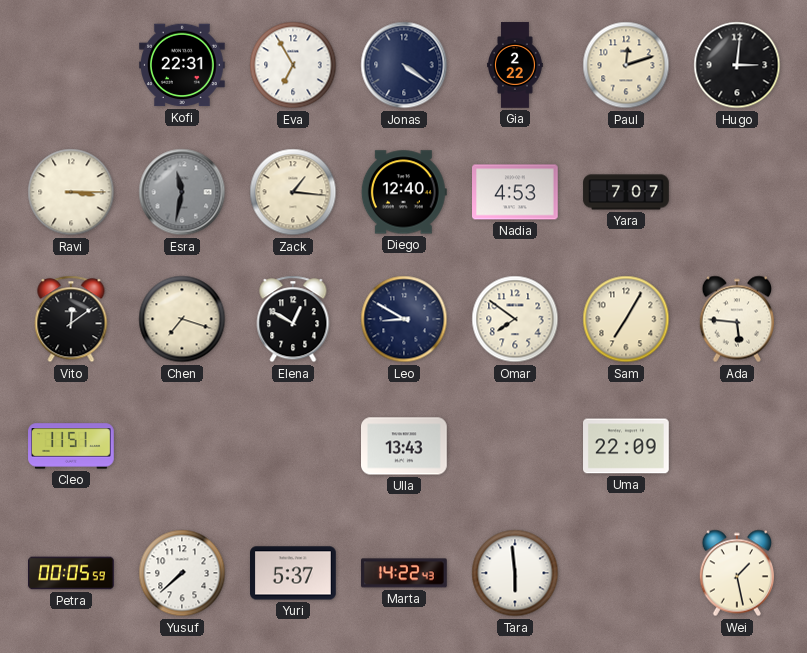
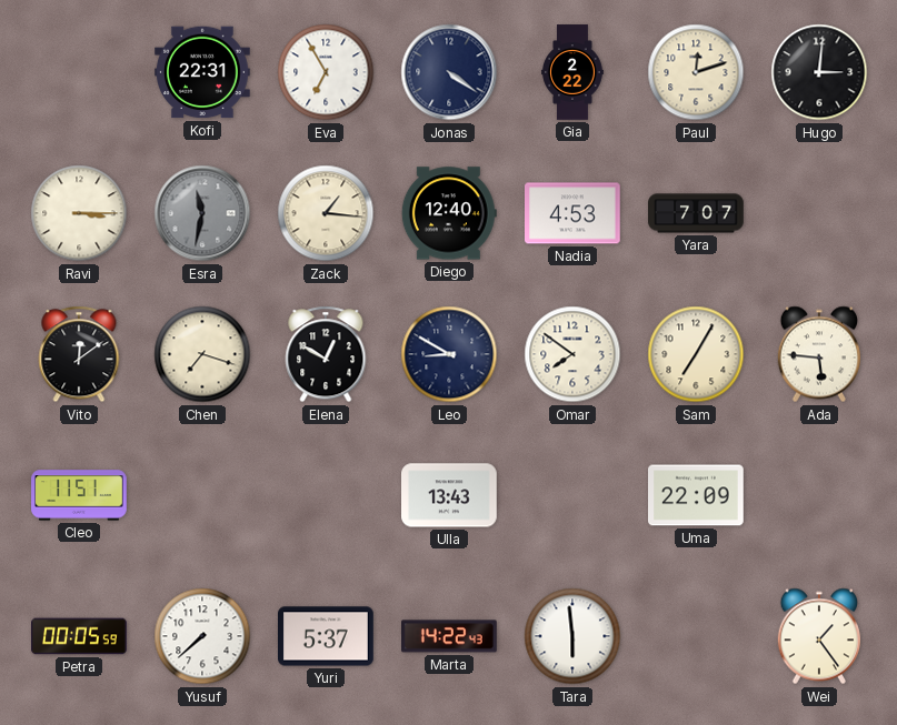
Wei: 1:28 -> 1:24
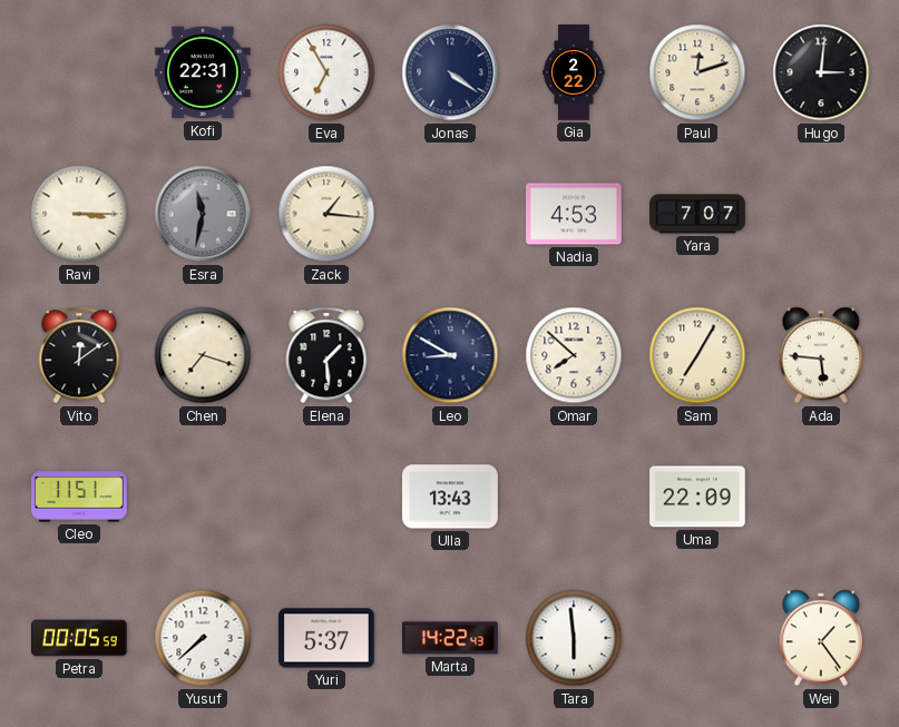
Diego: 12:40 -> none
Elena: 12:50 -> 1:29
Omar: 7:51 -> 7:52
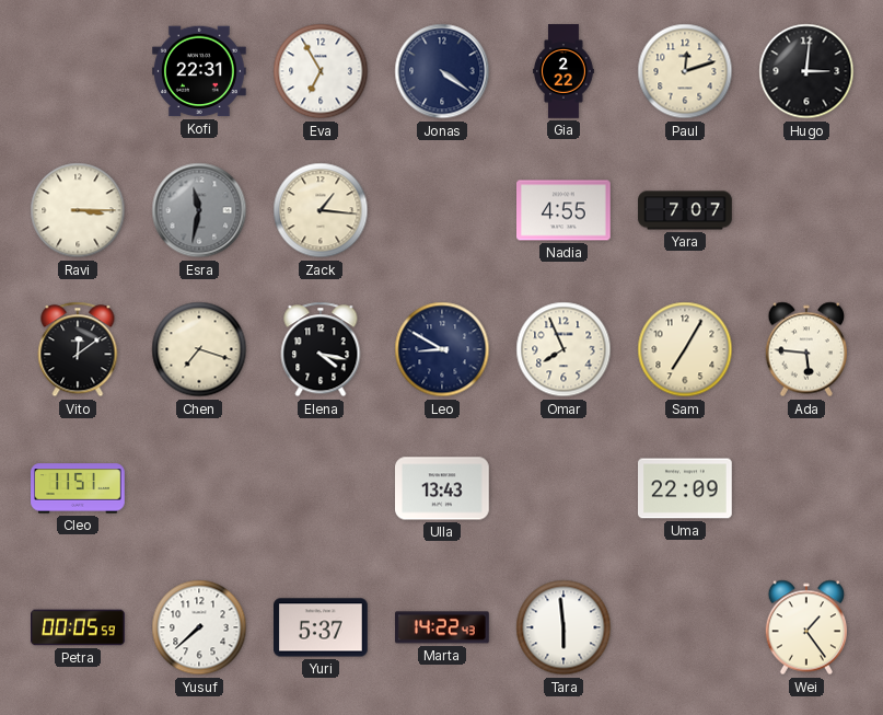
Nadia: 4:53 -> 4:55
Elena: 1:29 -> 4:17
Omar: 7:52 -> 7:56
